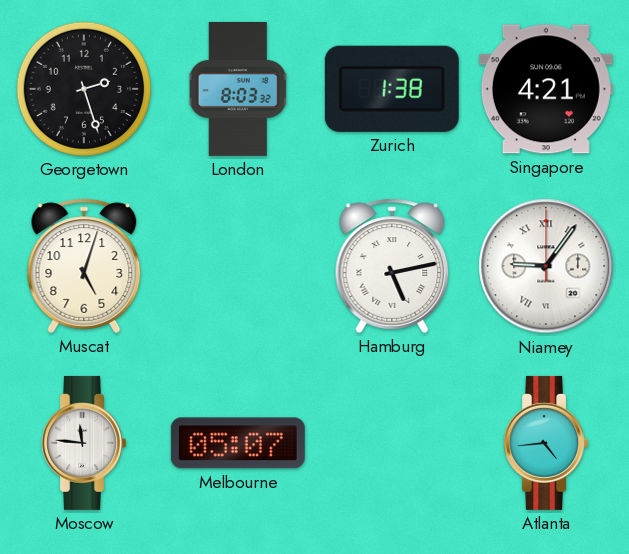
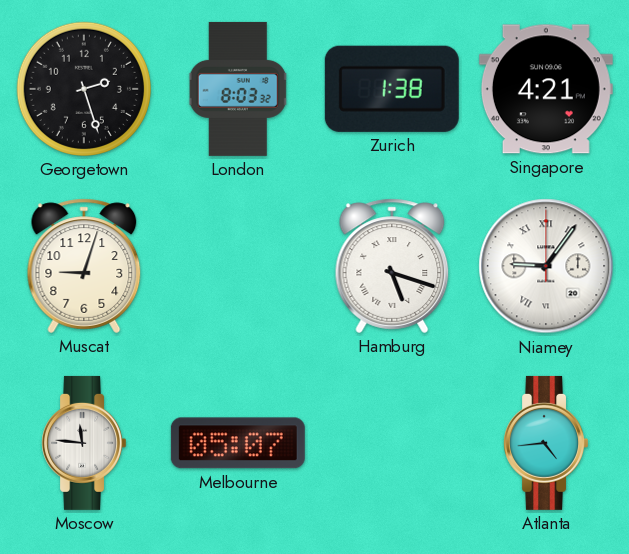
Muscat: 5:03 -> 9:03
Hamburg: 5:13 -> 5:18
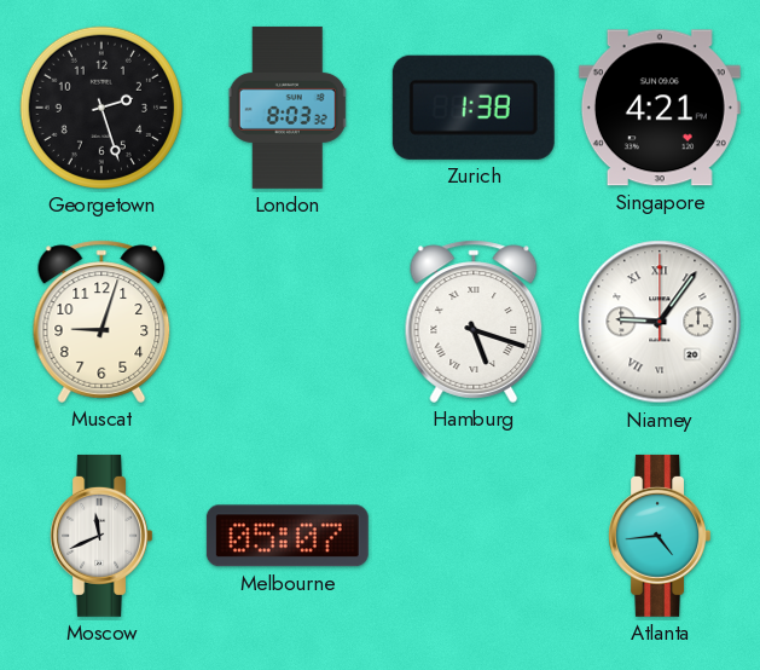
Moscow: 11:46 -> 11:41
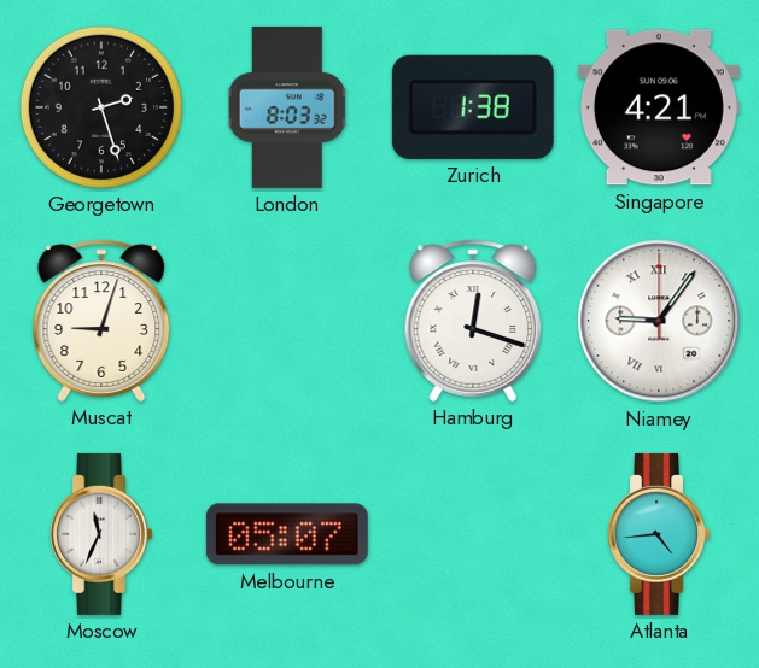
Hamburg: 5:18 -> 12:18
Moscow: 11:41 -> 11:34
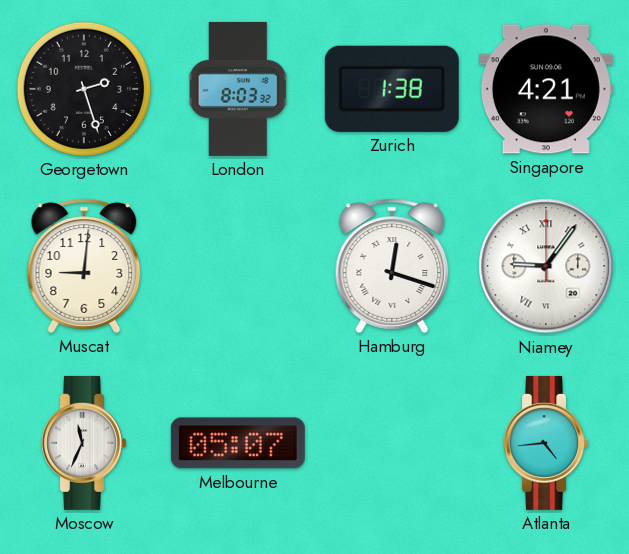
Muscat: 9:03 -> 9:01
